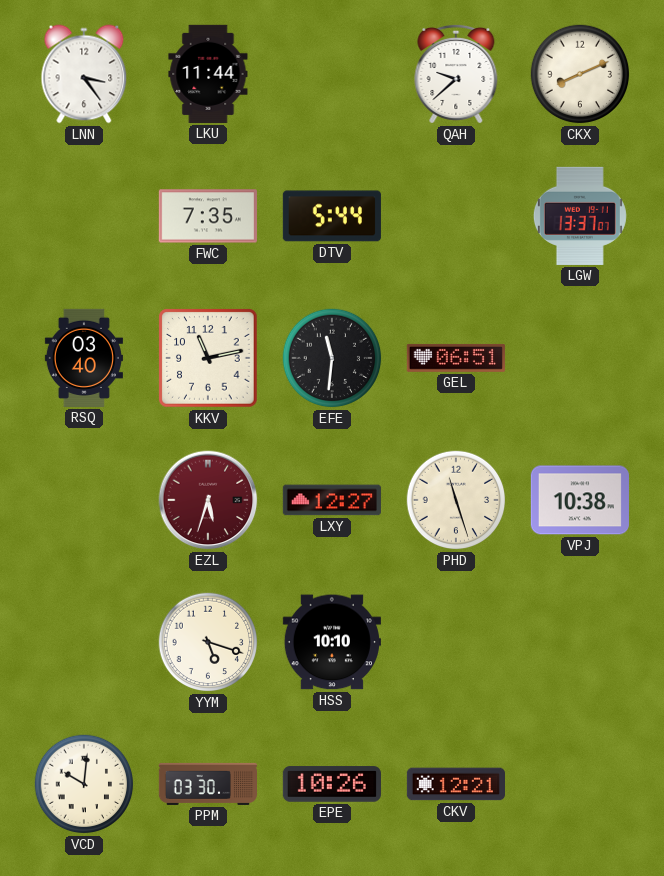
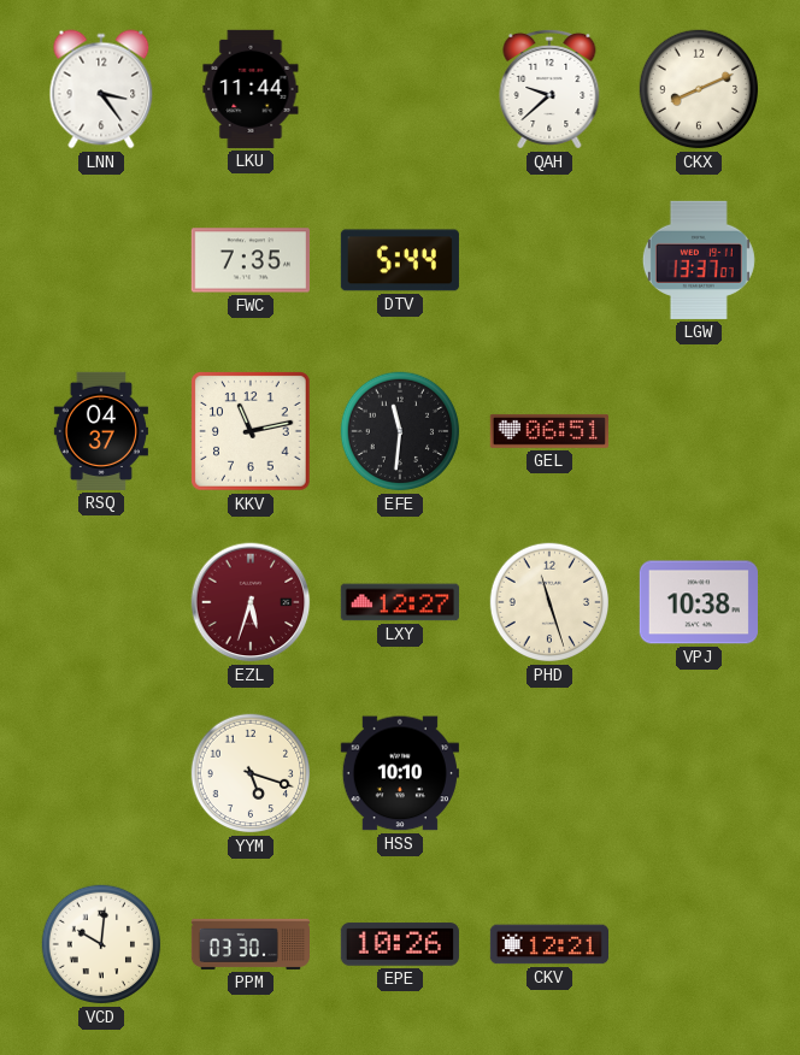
RSQ: 03:40 -> 04:37
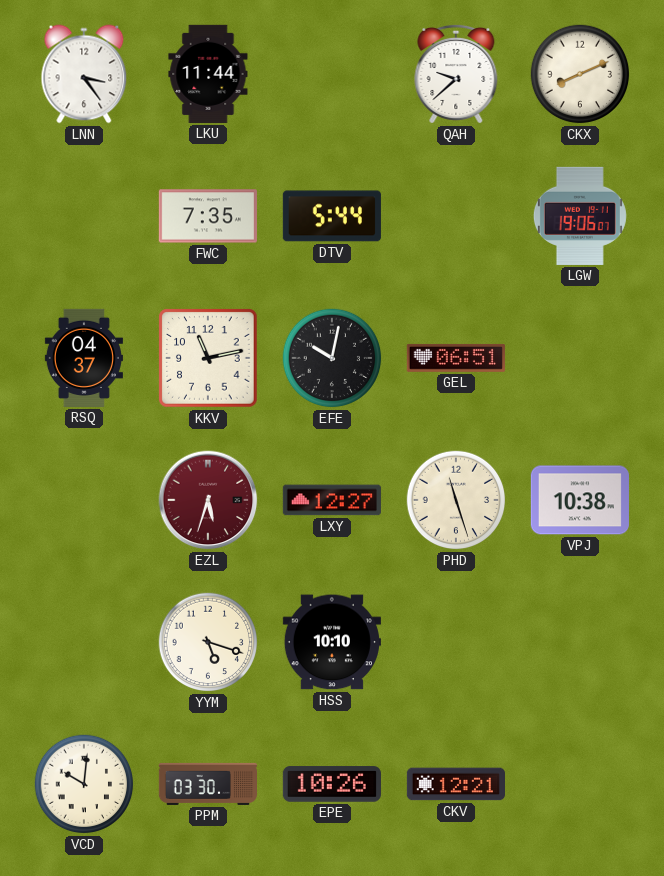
LGW: 13:37 -> 19:06
EFE: 11:31 -> 10:02
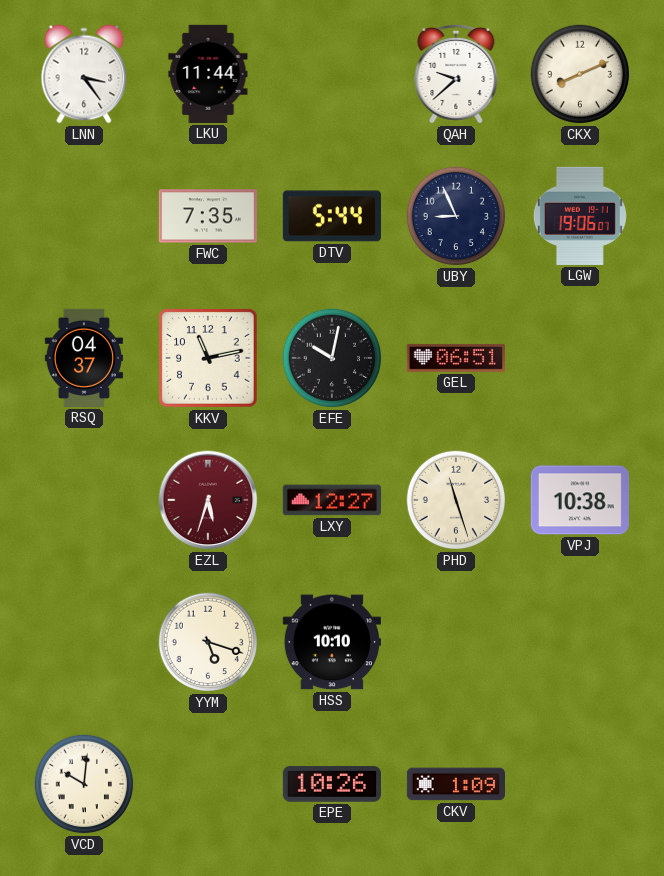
UBY: none -> 8:56
PPM: 03:30 -> none
CKV: 12:21 -> 1:09
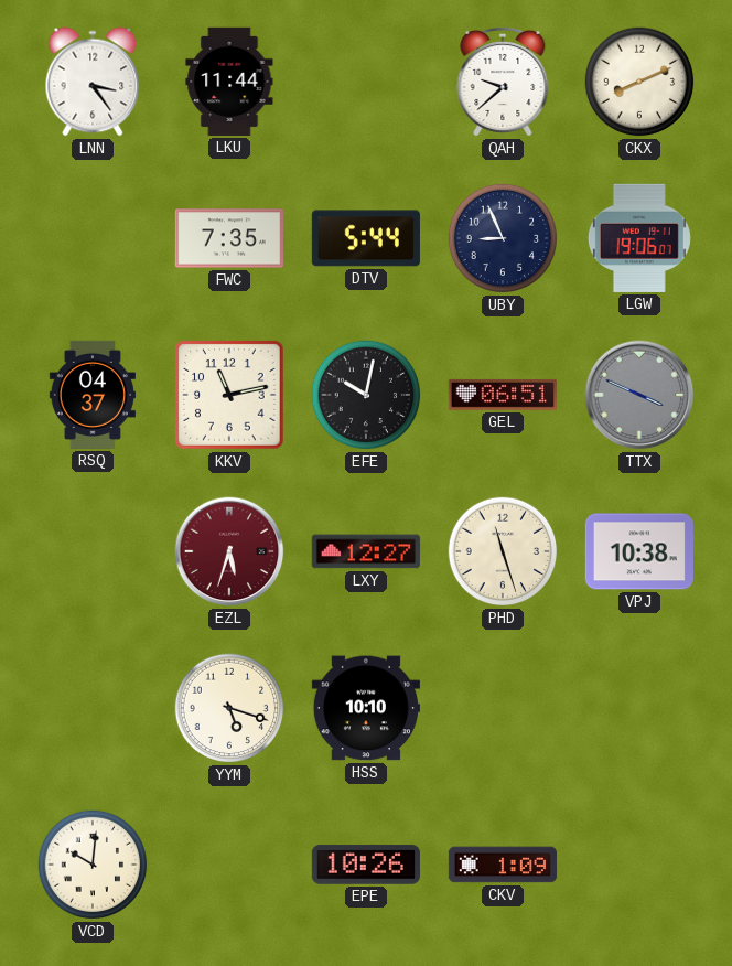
TTX: none -> 3:49
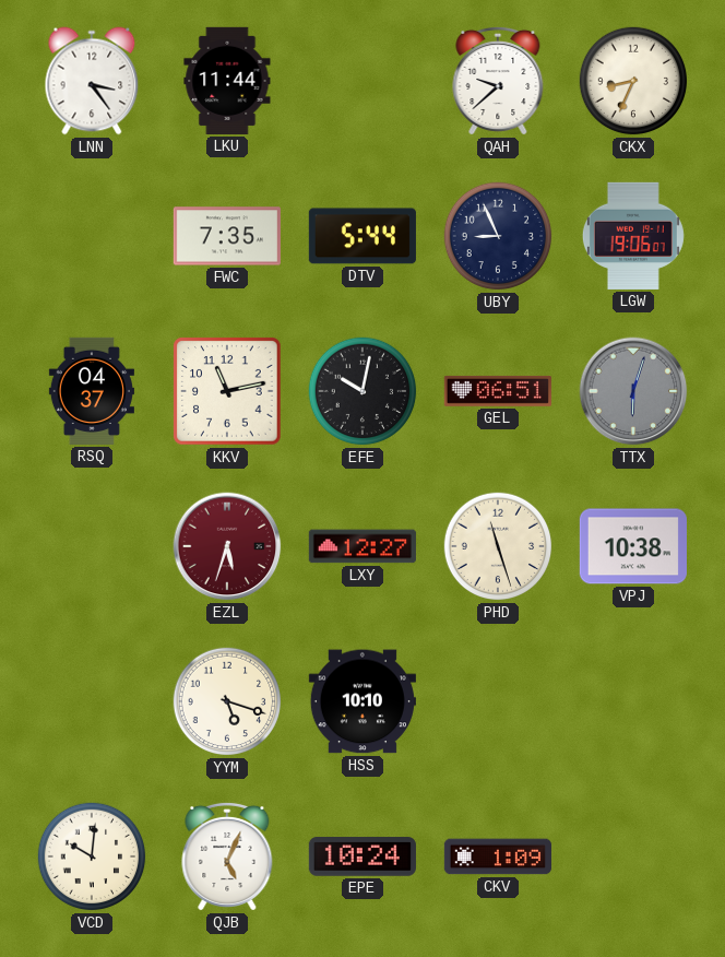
CKX: 8:11 -> 8:34
TTX: 3:49 -> 6:03
QJB: none -> 5:04
EPE: 10:26 -> 10:24
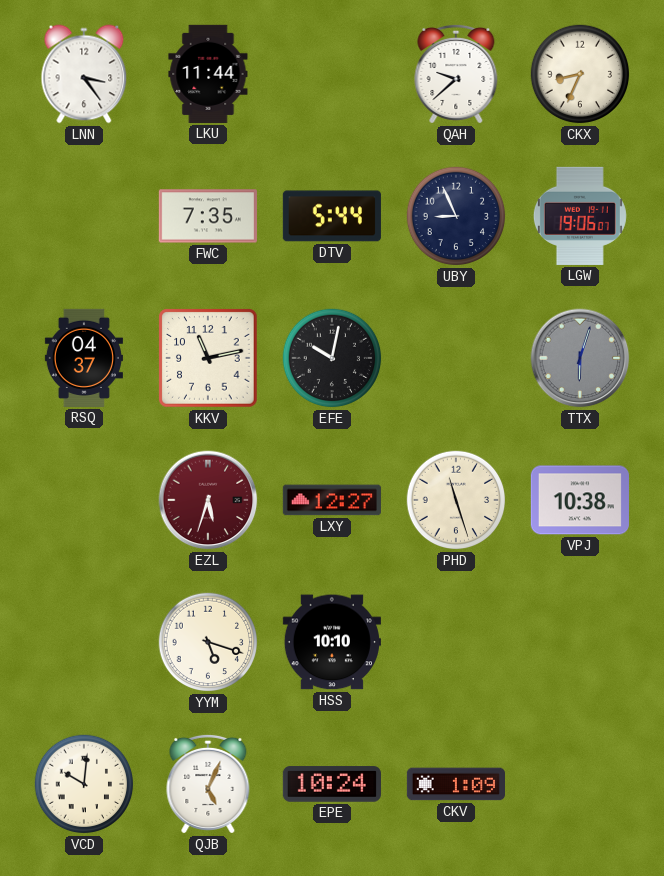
GEL: 06:51 -> none
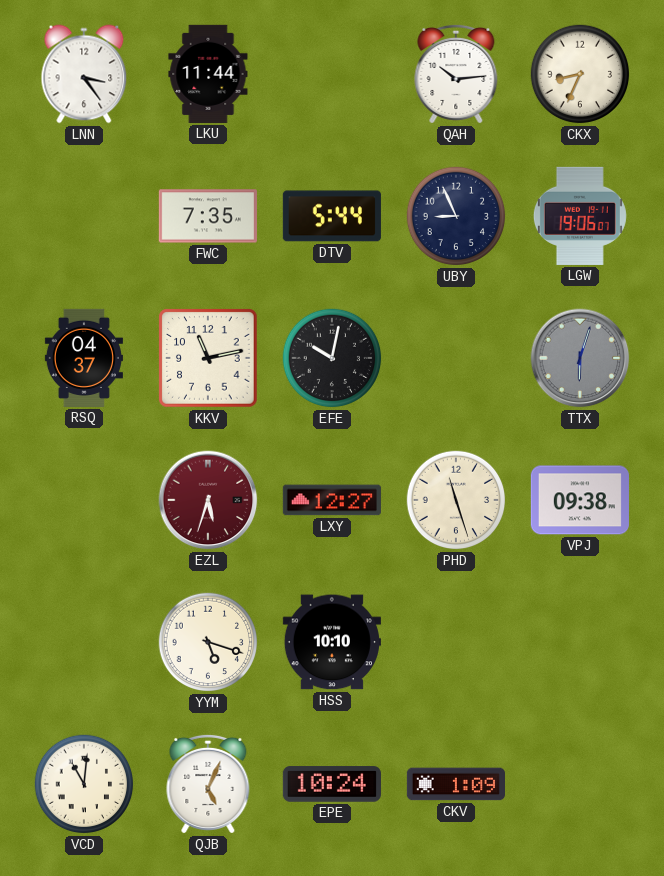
QAH: 9:38 -> 10:14
VPJ: 10:38 -> 09:38
VCD: 10:01 -> 11:01
